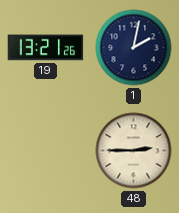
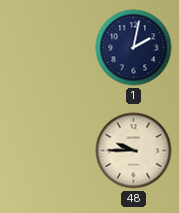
19: 13:21 -> none
48: 2:45 -> 9:45
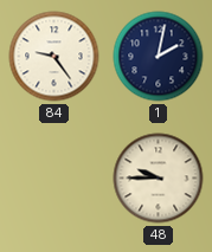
84: none -> 9:24
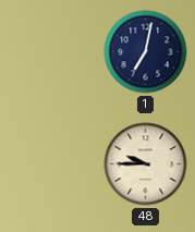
84: 9:24 -> none
1: 2:02 -> 7:02
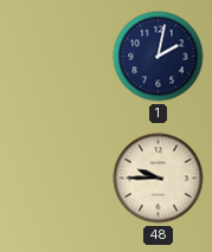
1: 7:02 -> 2:02
